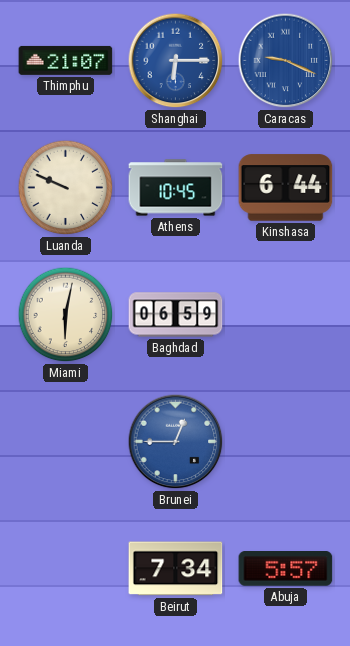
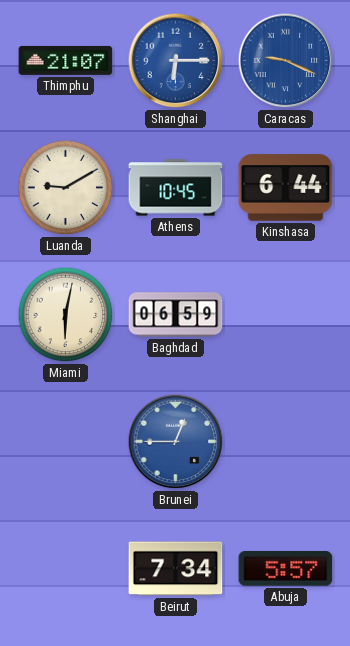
Luanda: 9:49 -> 9:10
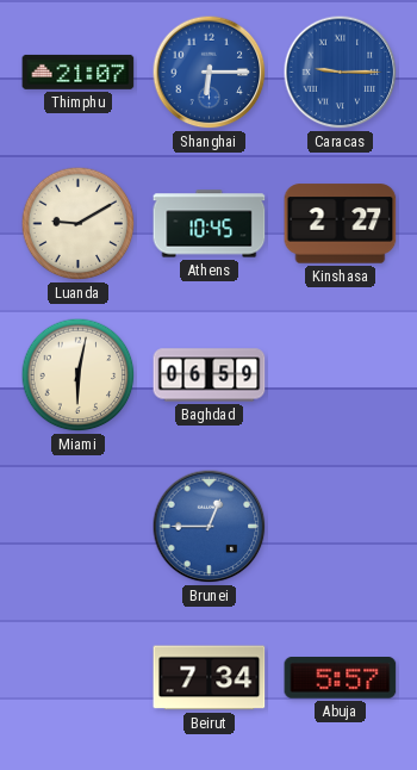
Caracas: 9:19 -> 9:15
Kinshasa: 6:44 -> 2:27
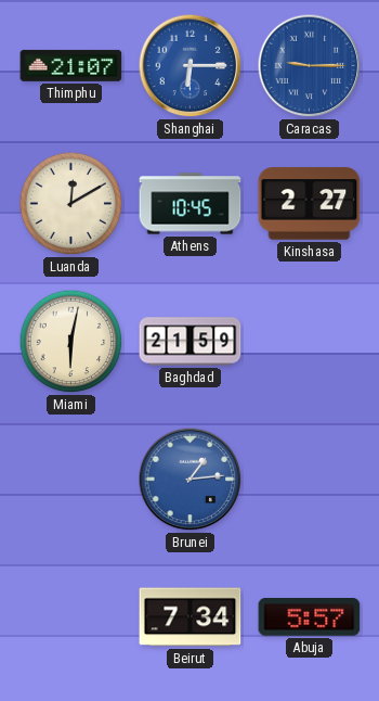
Luanda: 9:10 -> 12:10
Baghdad: 06:59 -> 21:59
Brunei: 12:45 -> 1:14
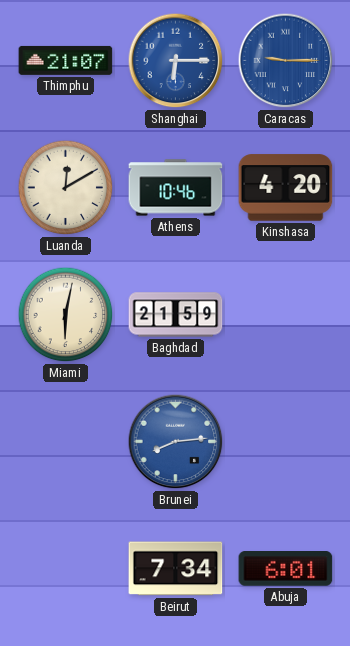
Athens: 10:45 -> 10:46
Kinshasa: 2:27 -> 4:20
Brunei: 1:14 -> 8:14
Abuja: 5:57 -> 6:01
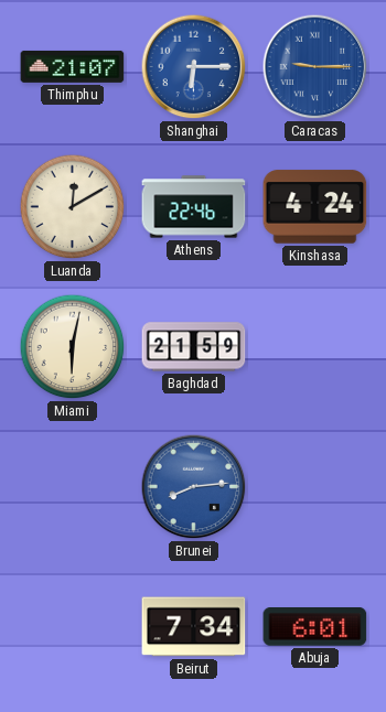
Athens: 10:46 -> 22:46
Kinshasa: 4:20 -> 4:24
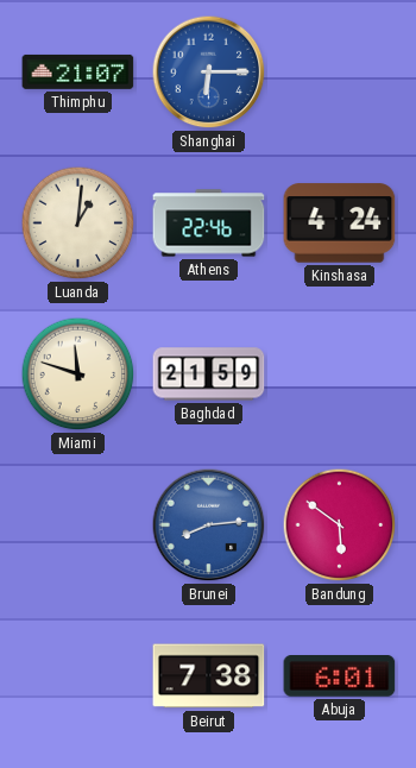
Caracas: 9:15 -> none
Luanda: 12:10 -> 1:01
Miami: 6:02 -> 11:48
Bandung: none -> 5:51
Beirut: 7:34 -> 7:38
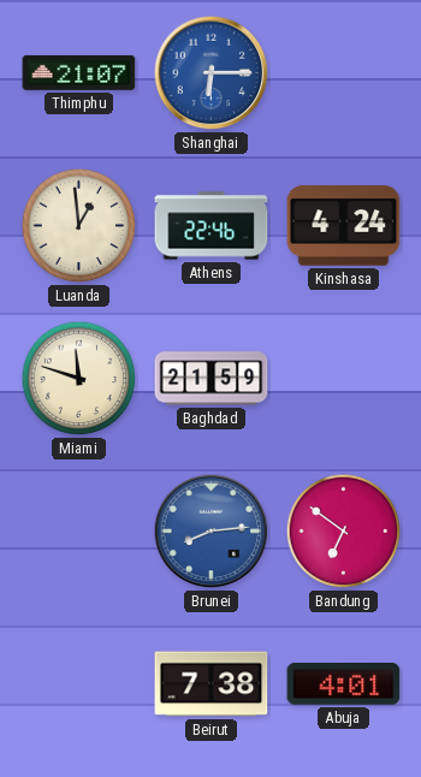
Luanda: 1:01 -> 12:59
Bandung: 5:51 -> 6:51
Abuja: 6:01 -> 4:01
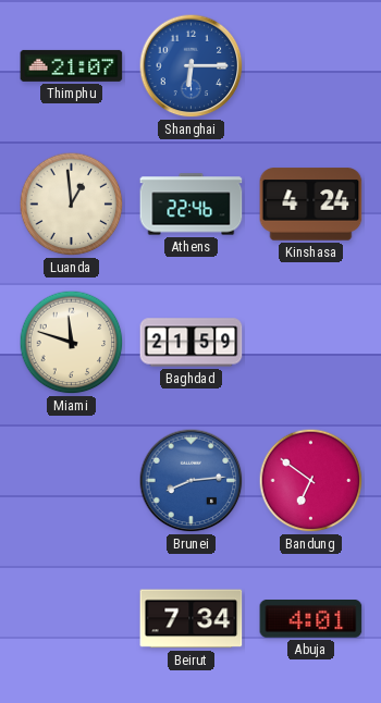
Beirut: 7:38 -> 7:34
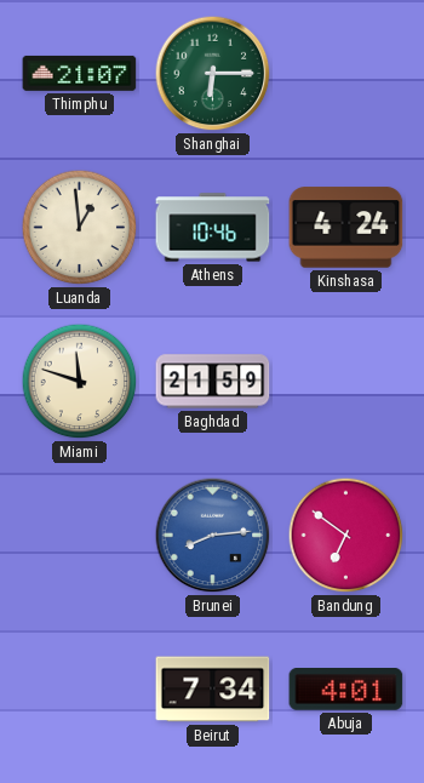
Shanghai dial: blue -> green
Athens: 22:46 -> 10:46
